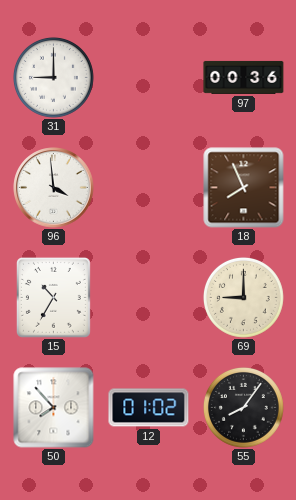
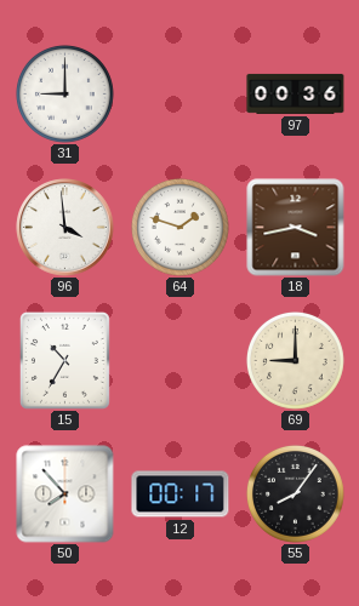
64: none -> 1:48
18: 7:56 -> 3:43
12: 01:02 -> 00:17
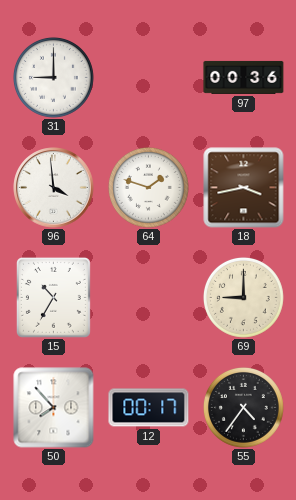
55: 8:06 -> 4:36
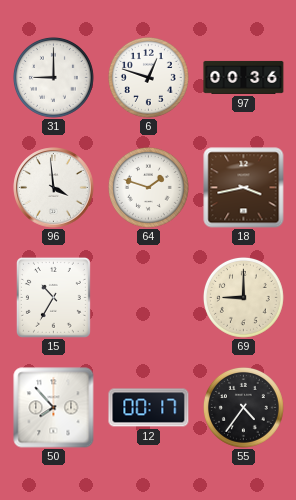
6: none -> 12:48
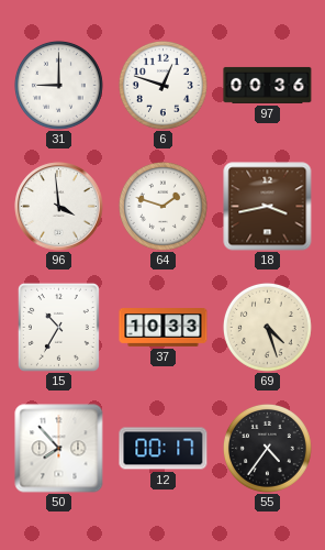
37: none -> 10:33
69: 9:00 -> 4:27
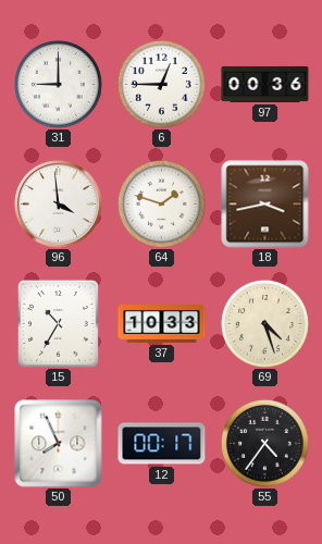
6: 12:48 -> 12:45
50: 7:53 -> 7:56
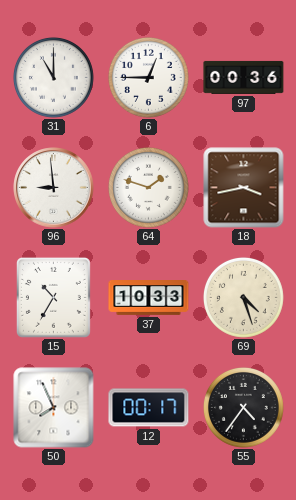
31: 9:00 -> 11:00
96: 3:59 -> 8:59
